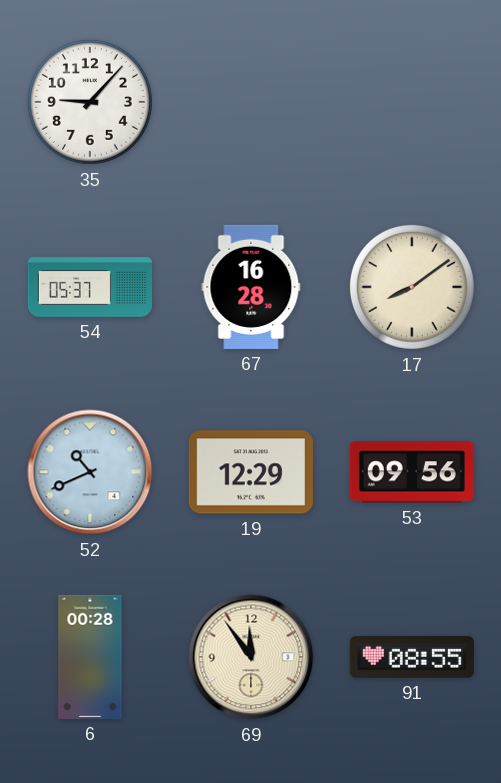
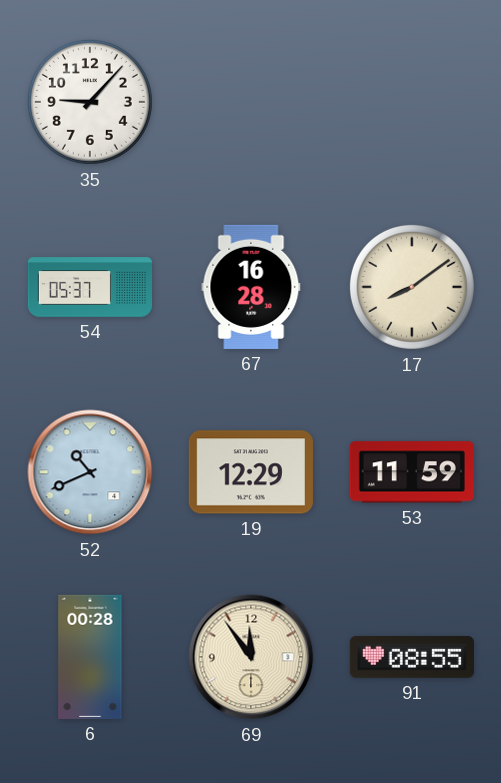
53: 09:56 -> 11:59
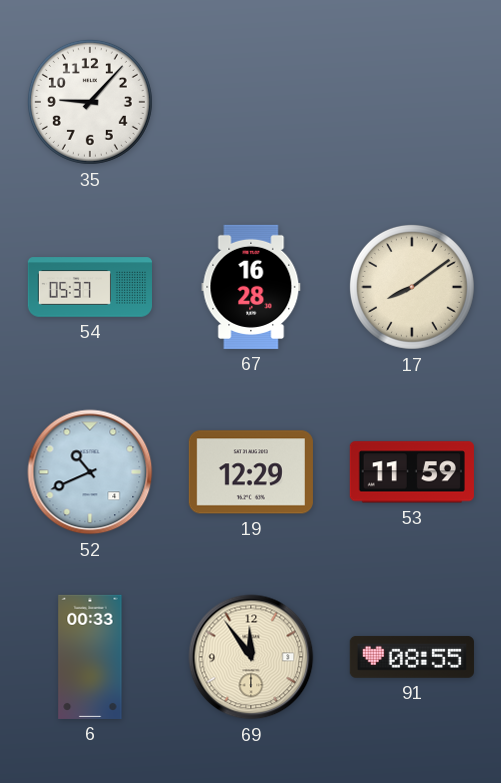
6: 00:28 -> 00:33
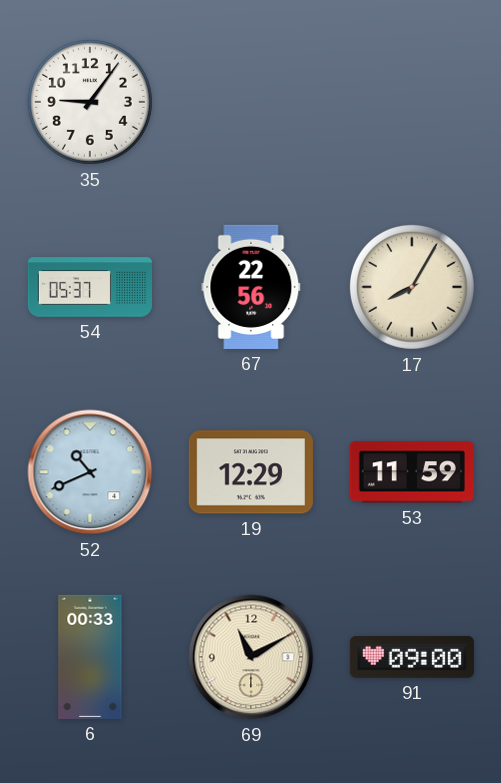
35: 9:07 -> 9:06
67: 16:28 -> 22:56
17: 8:09 -> 8:05
69: 11:54 -> 11:10
91: 08:55 -> 09:00
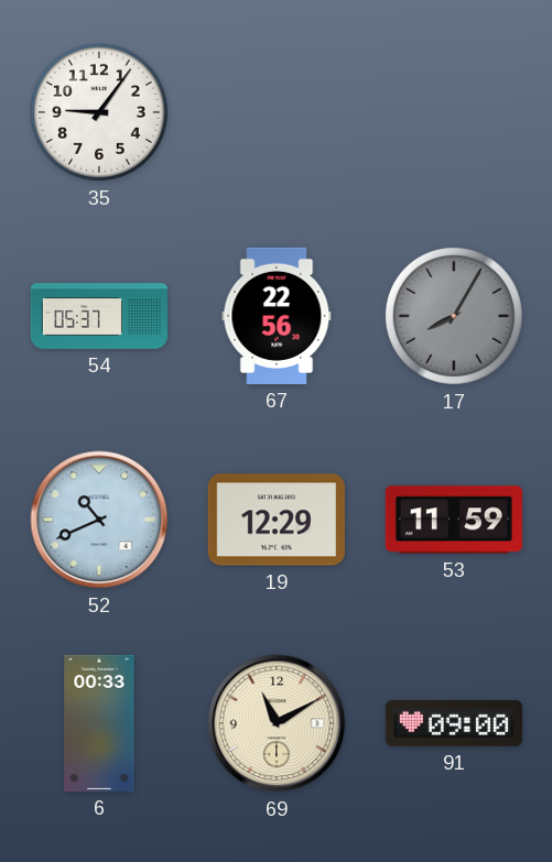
17 dial: cream -> grey
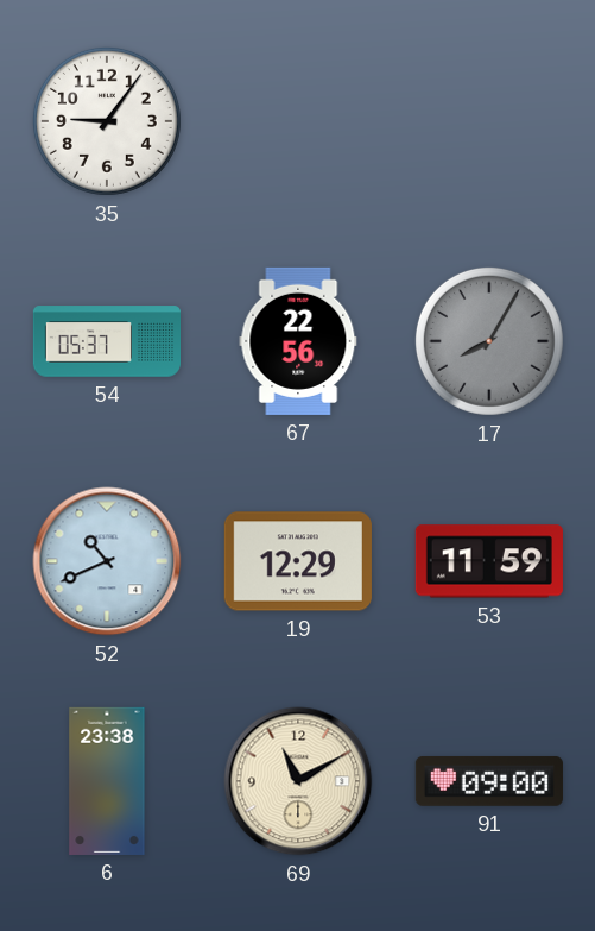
6: 00:33 -> 23:38
